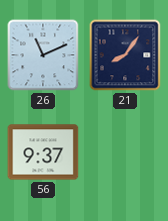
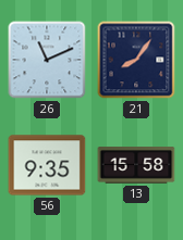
56: 9:37 -> 9:35
13: none -> 15:58
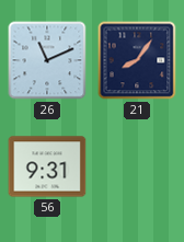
56: 9:35 -> 9:31
13: 15:58 -> none
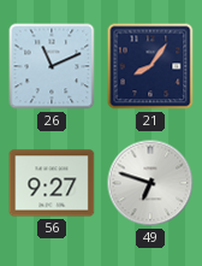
56: 9:31 -> 9:27
49: none -> 6:48
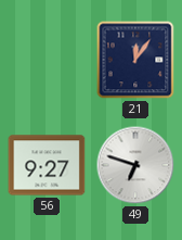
26: 11:11 -> none
21: 8:06 -> 12:06
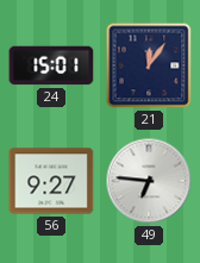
24: none -> 15:01
49: 6:48 -> 6:46
